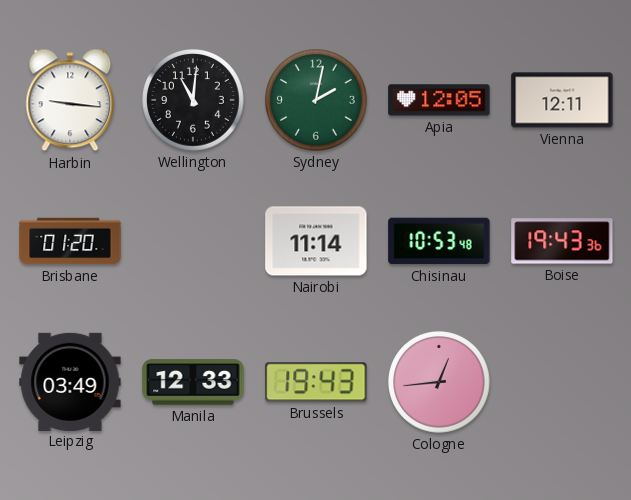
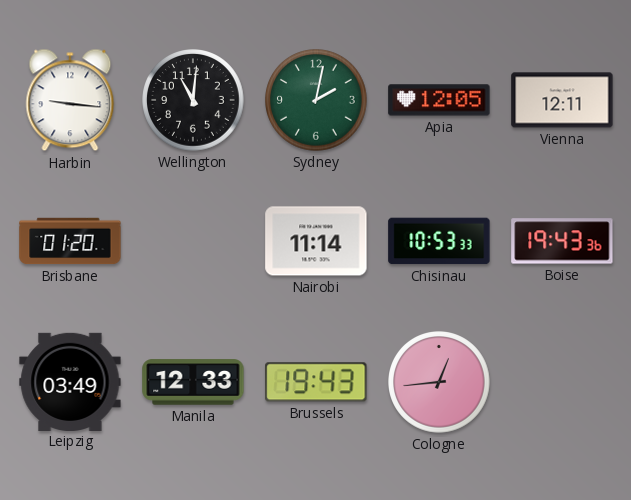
Chisinau: 10:53:48 -> 10:53:33
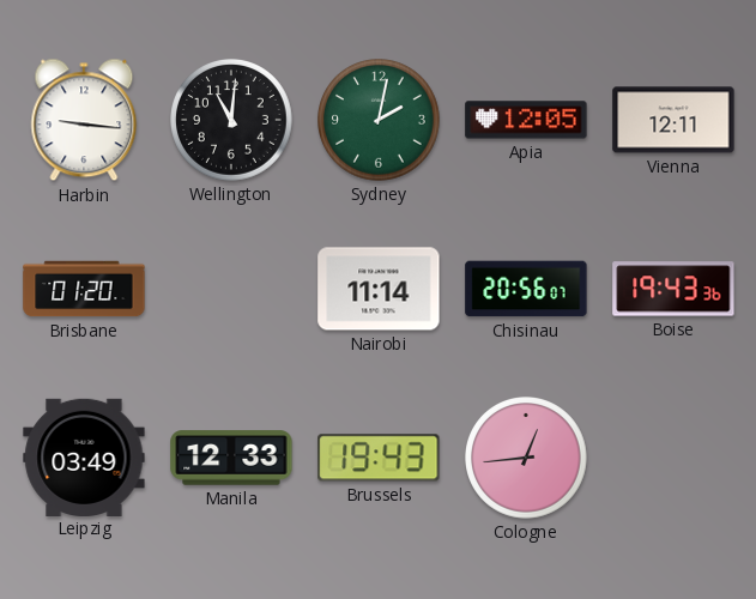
Chisinau: 10:53 -> 20:56
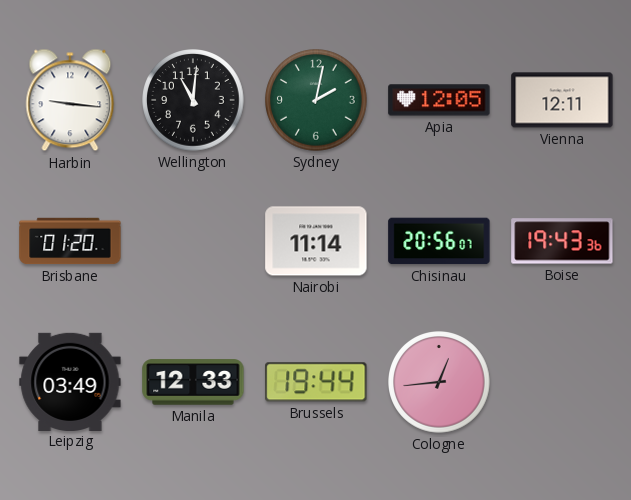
Brussels: 19:43 -> 19:44
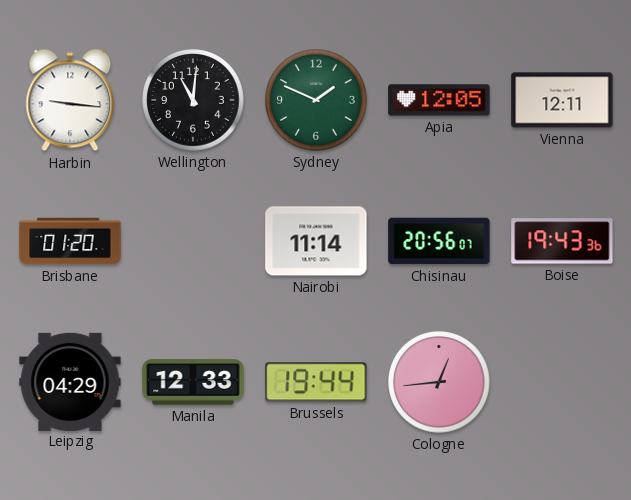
Sydney: 2:02 -> 1:49
Leipzig: 03:49 -> 04:29
